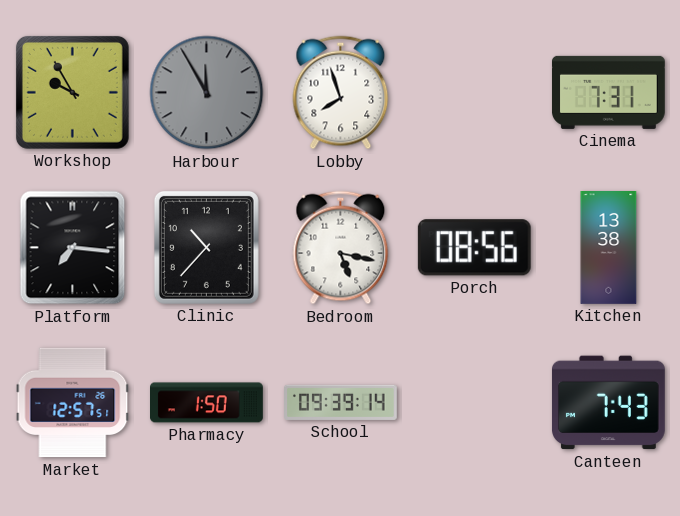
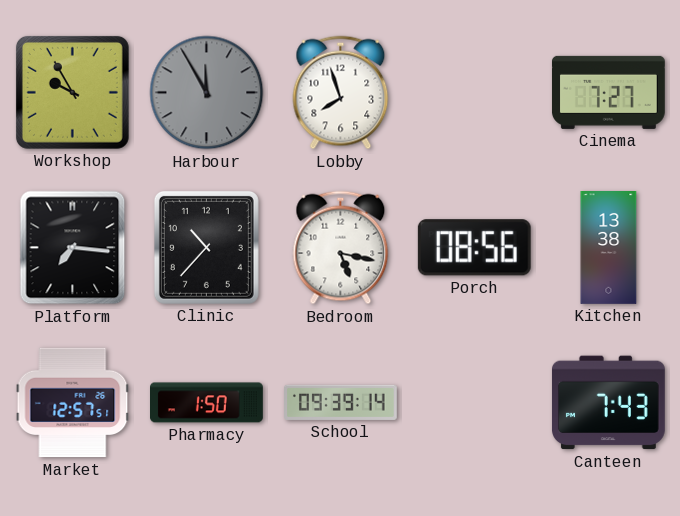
Cinema: 7:31 -> 7:27
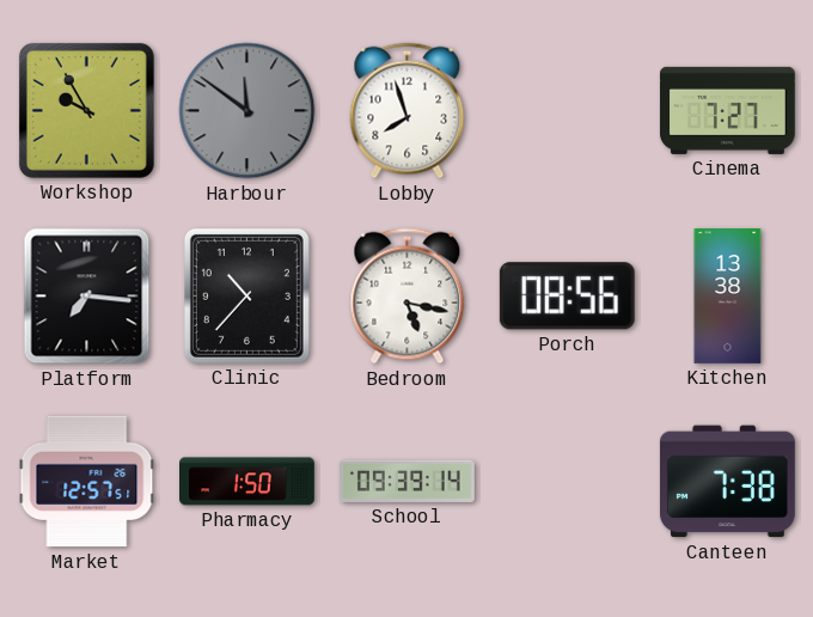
Harbour: 11:55 -> 11:51
Canteen: 7:43 -> 7:38
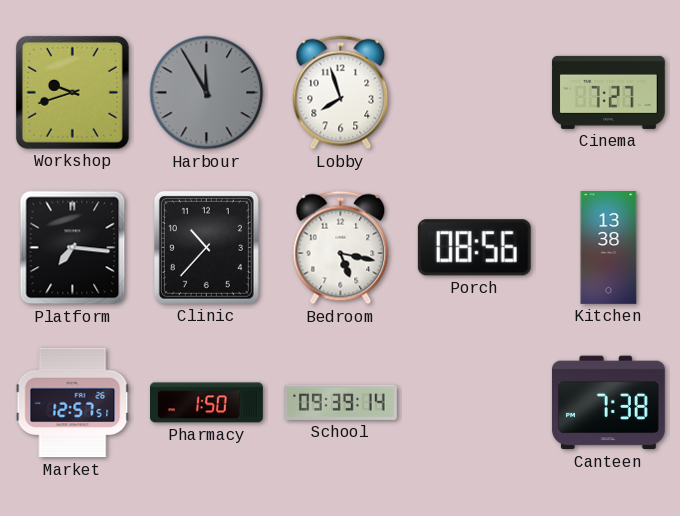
Workshop: 9:55 -> 9:42
Harbour: 11:51 -> 11:55
